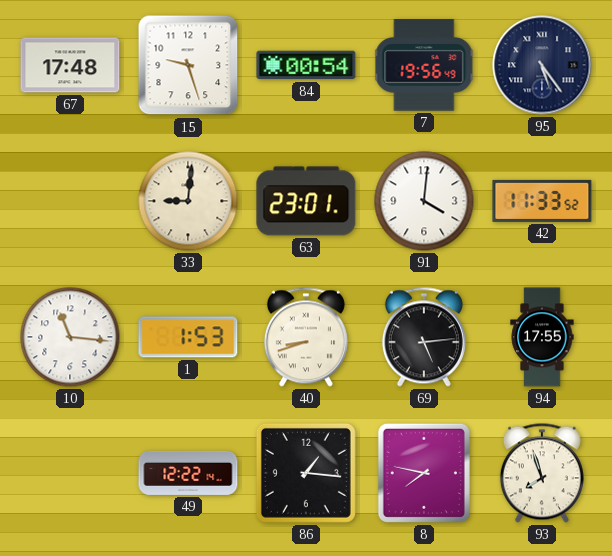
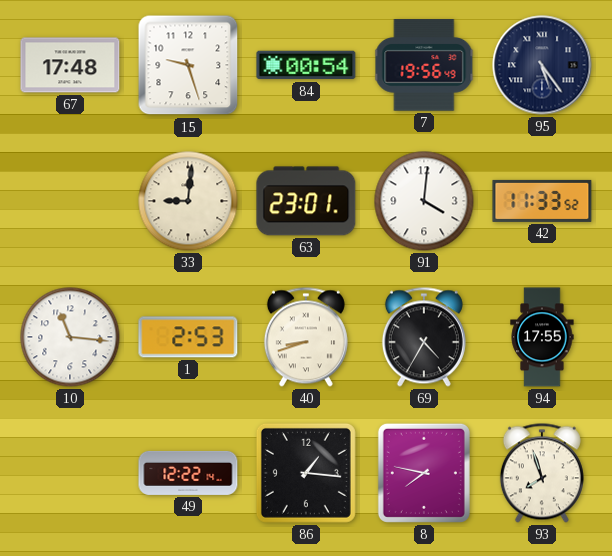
1: 1:53 -> 2:53
69: 5:14 -> 4:35
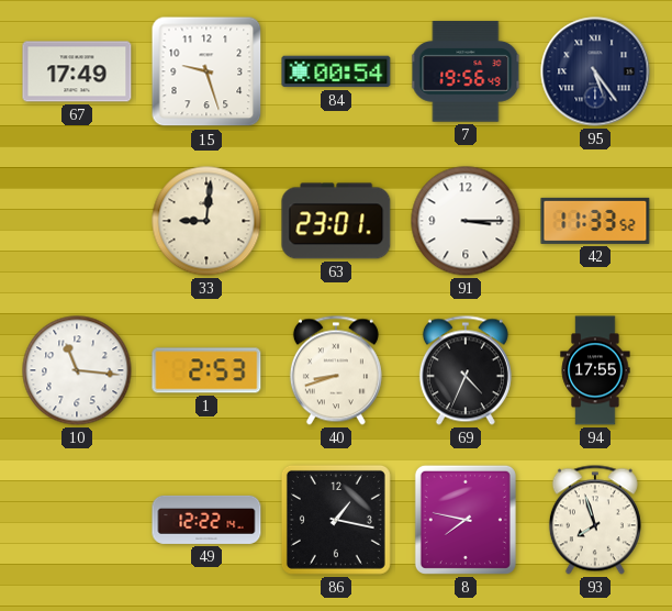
67: 17:48 -> 17:49
91: 4:01 -> 3:15
69: 4:35 -> 4:34
86: 1:16 -> 1:17
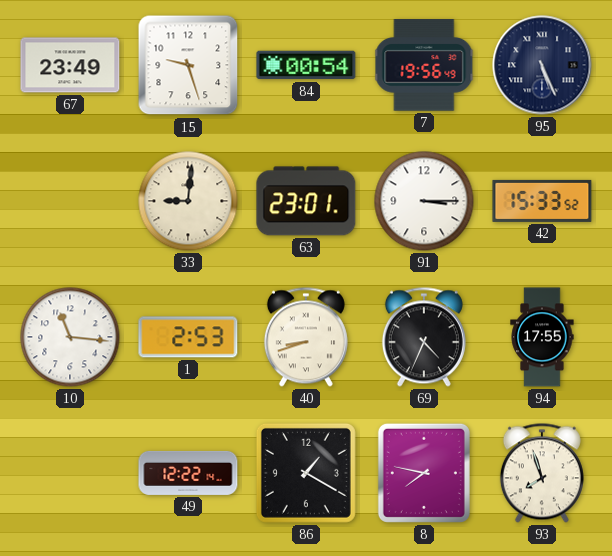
67: 17:49 -> 23:49
95: 5:24 -> 5:26
42: 11:33 -> 15:33
86: 1:17 -> 1:20
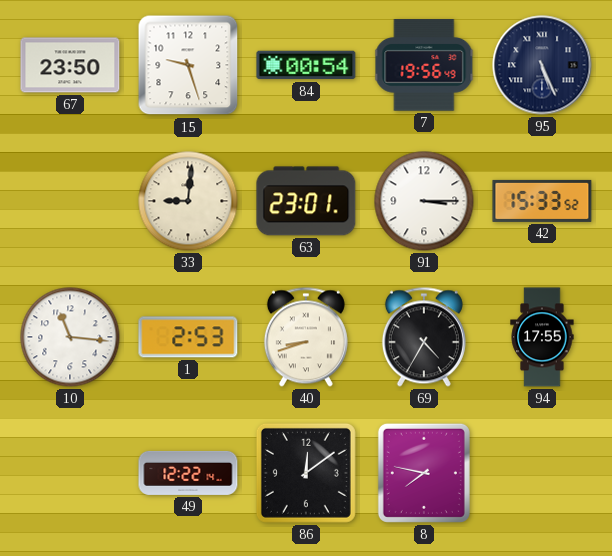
67: 23:49 -> 23:50
69: 4:34 -> 4:35
86: 1:20 -> 12:09
93: 7:57 -> none
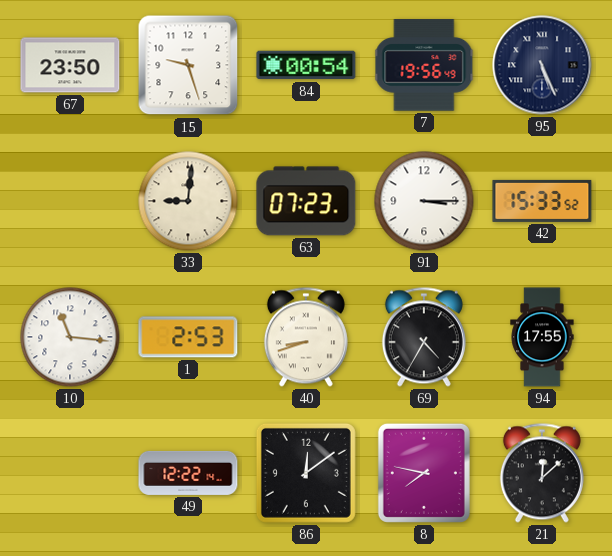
63: 23:01 -> 07:23
21: none -> 12:08
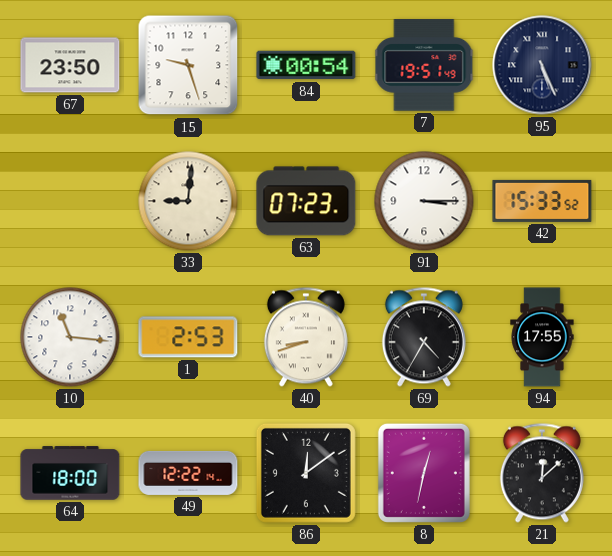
7: 19:56 -> 19:51
64: none -> 18:00
8: 7:47 -> 12:32
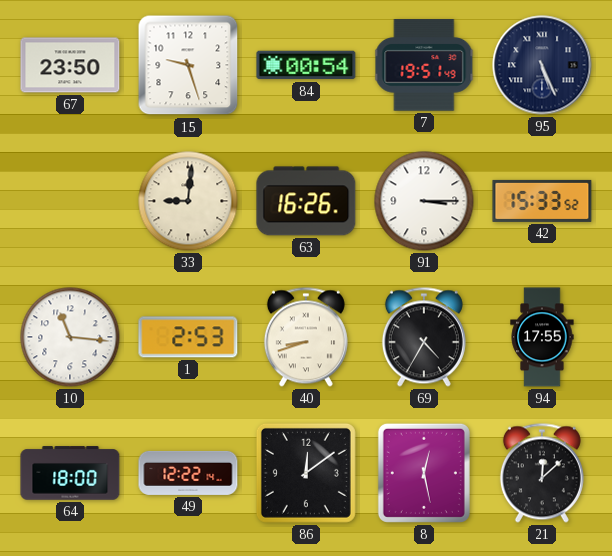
63: 07:23 -> 16:26
8: 12:32 -> 12:28
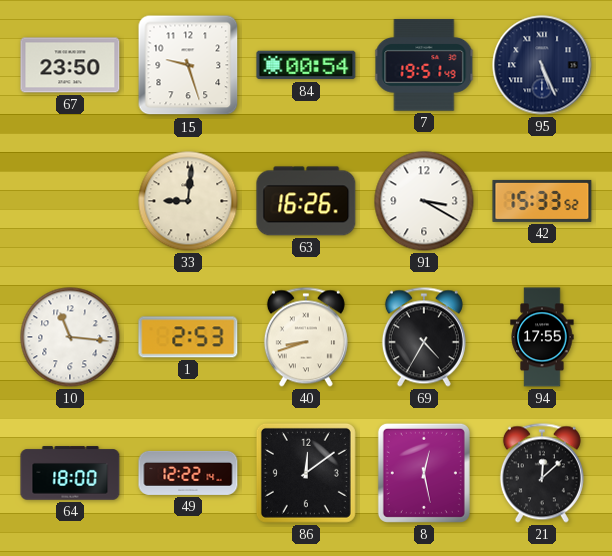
91: 3:15 -> 3:20
